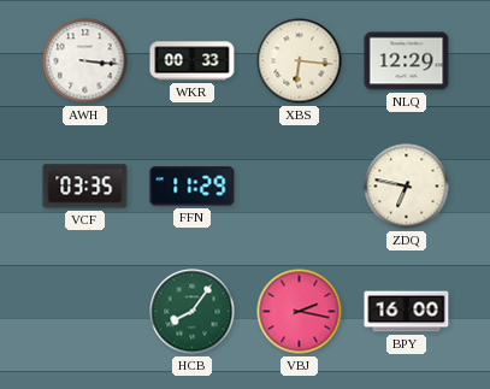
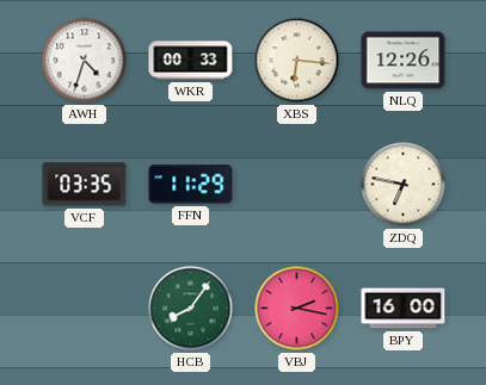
AWH: 3:16 -> 4:33
NLQ: 12:29 -> 12:26
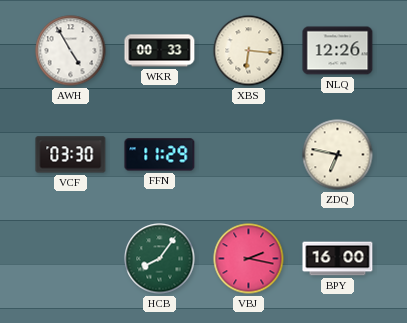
AWH: 4:33 -> 4:55
VCF: 03:35 -> 03:30
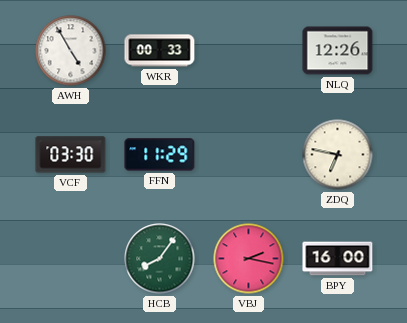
XBS: 6:16 -> none
